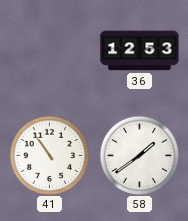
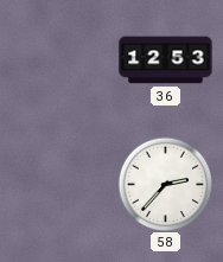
41: 10:54 -> none
58: 1:39 -> 2:37
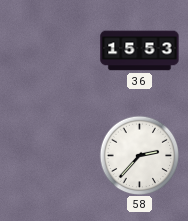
36: 12:53 -> 15:53
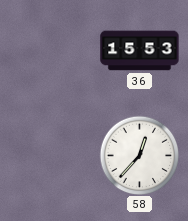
58: 2:37 -> 12:37
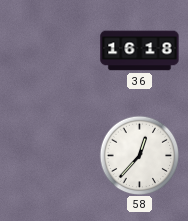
36: 15:53 -> 16:18
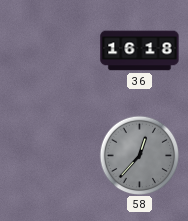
58 dial: white -> grey
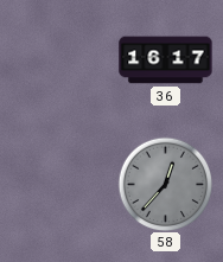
36: 16:18 -> 16:17
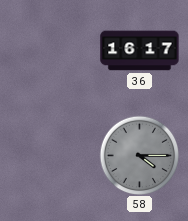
58: 12:37 -> 4:15
